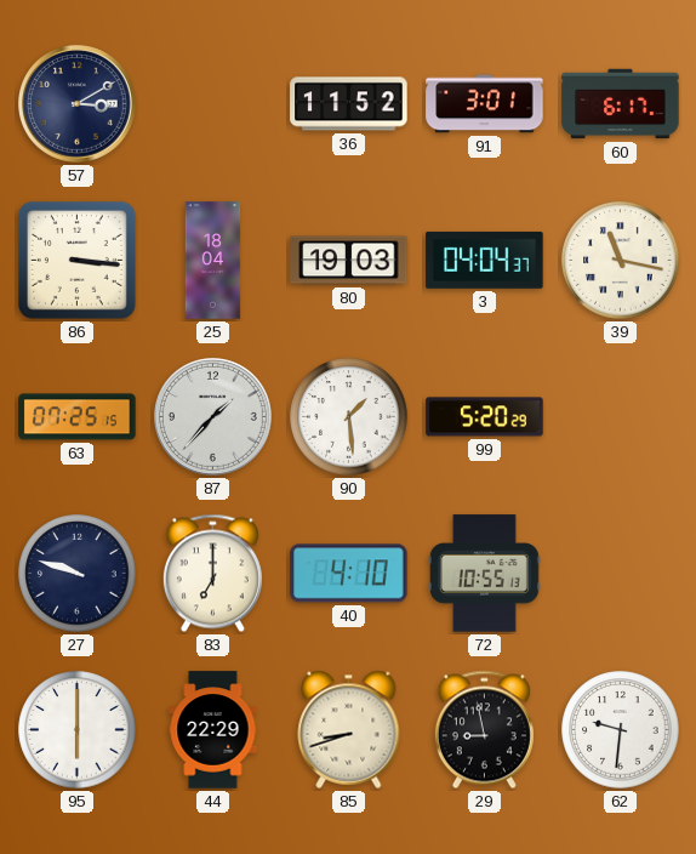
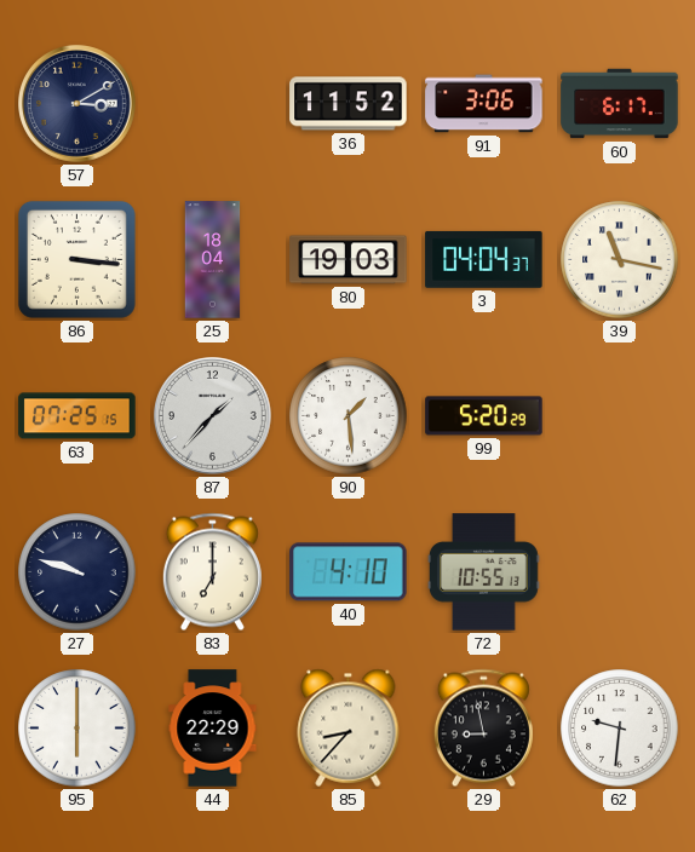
91: 3:01 -> 3:06
85: 8:42 -> 8:37
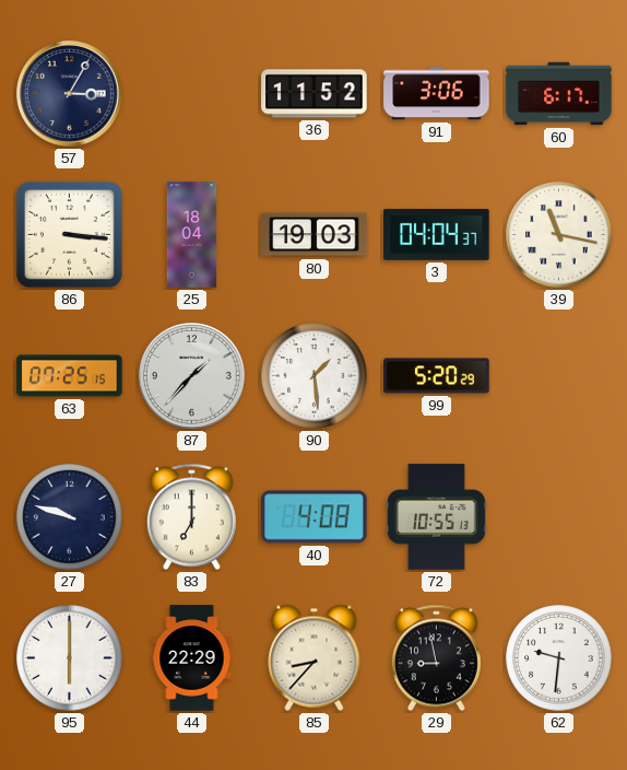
57: 3:10 -> 3:05
40: 4:10 -> 4:08
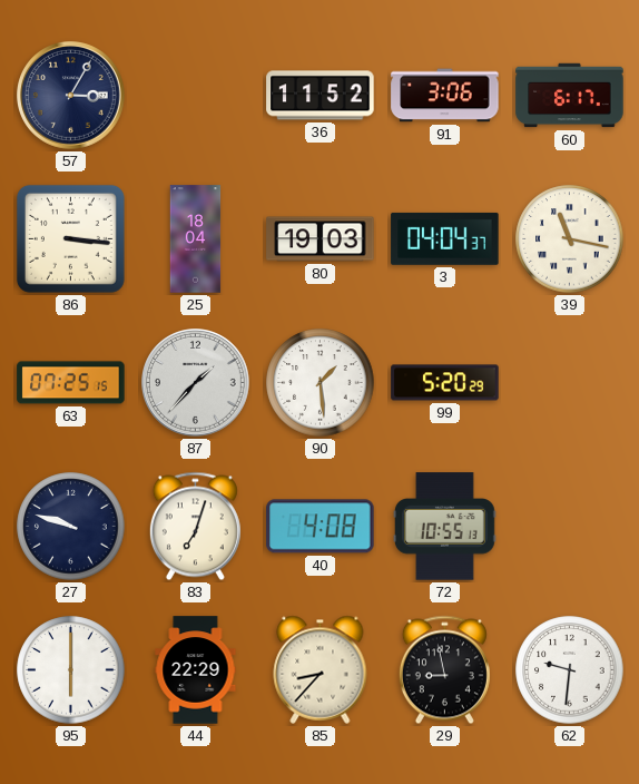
83: 7:00 -> 7:03
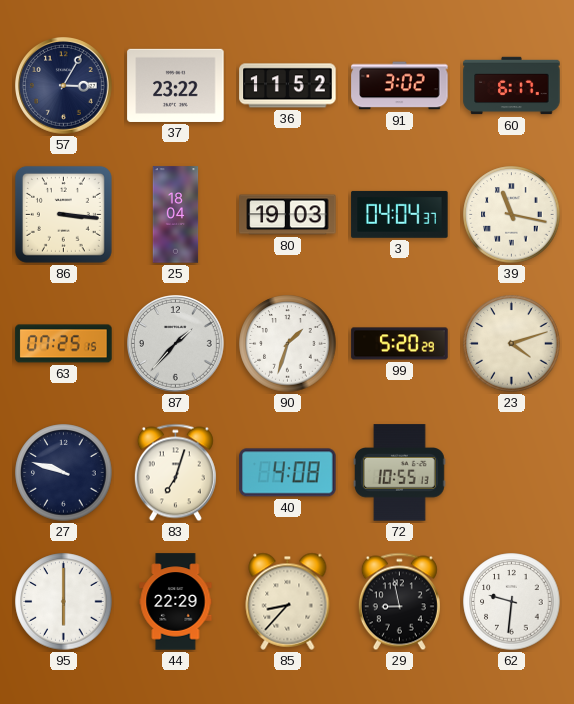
37: none -> 23:22
91: 3:06 -> 3:02
90: 1:29 -> 1:33
23: none -> 4:12
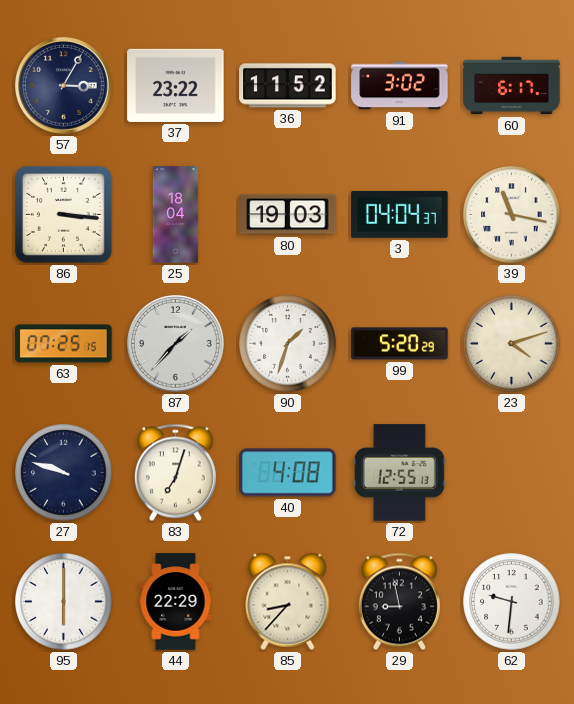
72: 10:55 -> 12:55
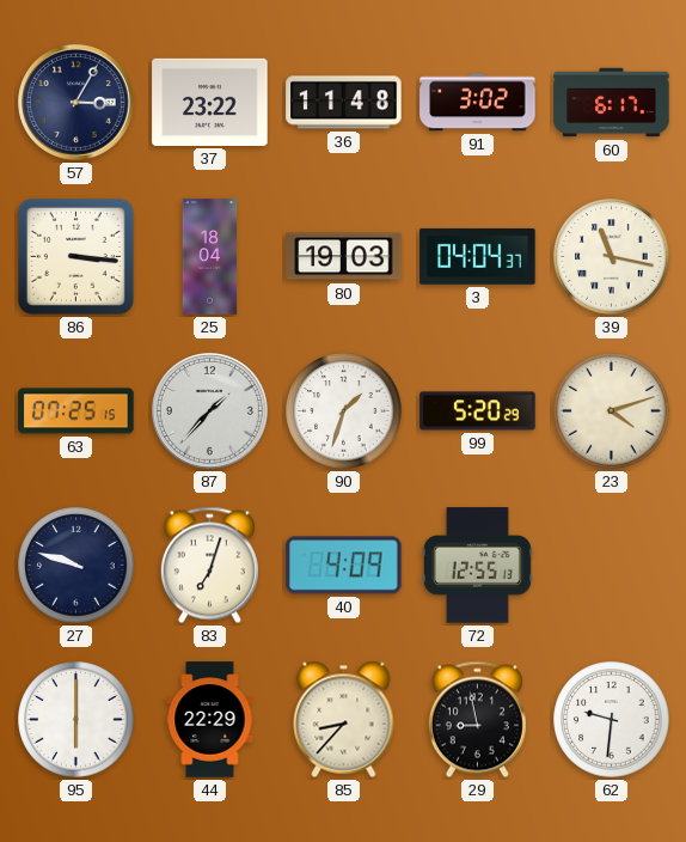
36: 11:52 -> 11:48
40: 4:08 -> 4:09
